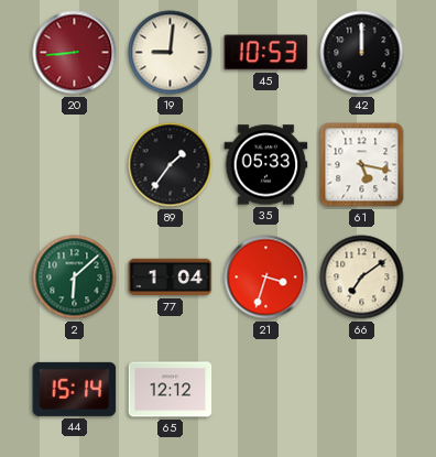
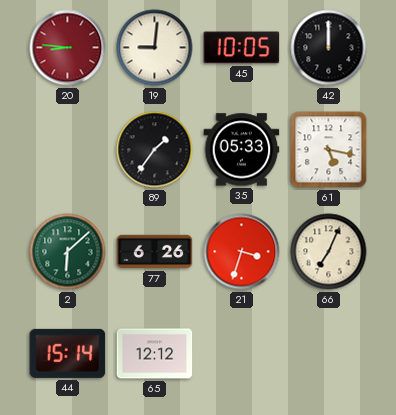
20: 8:44 -> 8:46
45: 10:53 -> 10:05
77: 1:04 -> 6:26
66: 7:09 -> 7:04
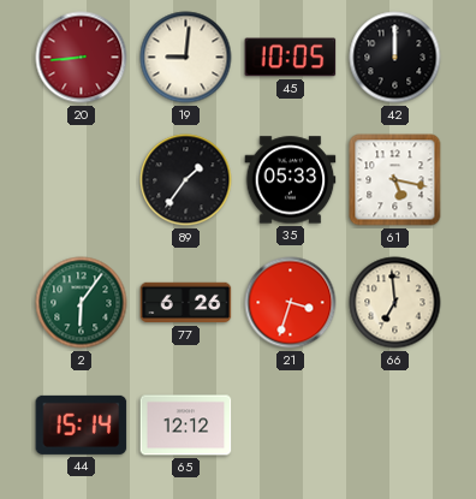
20: 8:46 -> 8:44
2: 6:08 -> 6:06
66: 7:04 -> 6:59
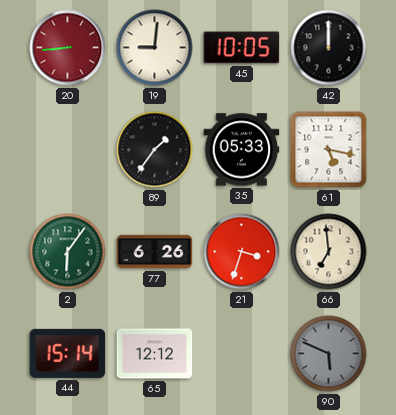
90: none -> 5:49
